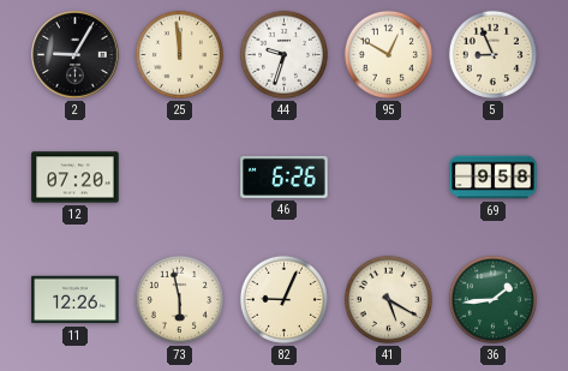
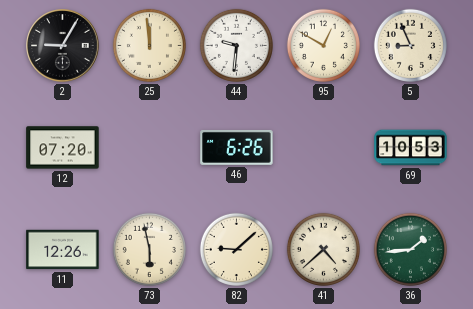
44: 9:33 -> 9:31
69: 9:58 -> 10:53
82: 9:04 -> 9:08
41: 5:20 -> 4:38
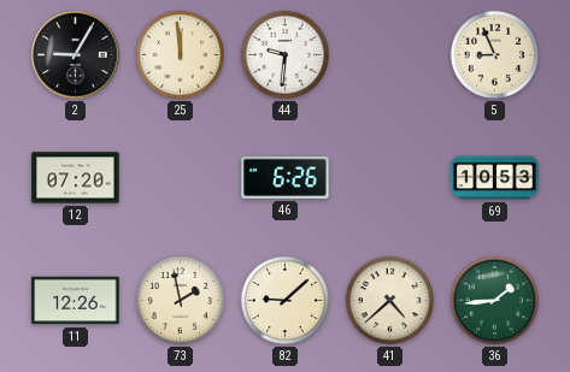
95: 12:50 -> none
73: 5:58 -> 1:58
